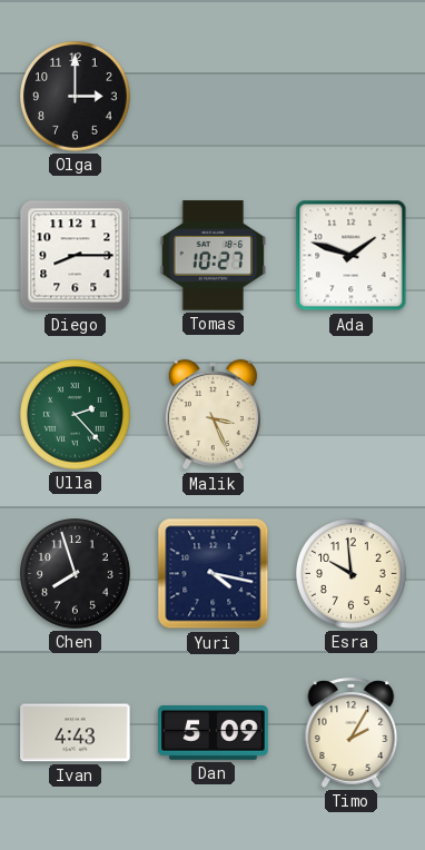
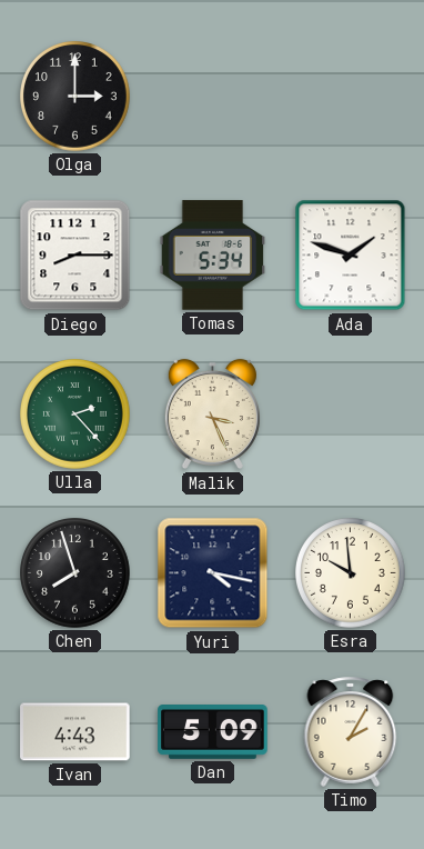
Tomas: 10:27 -> 5:34
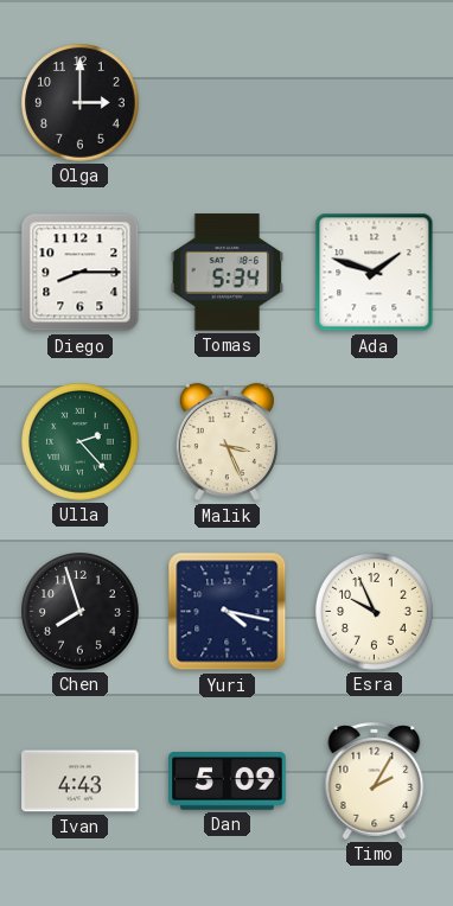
Esra: 9:59 -> 9:56
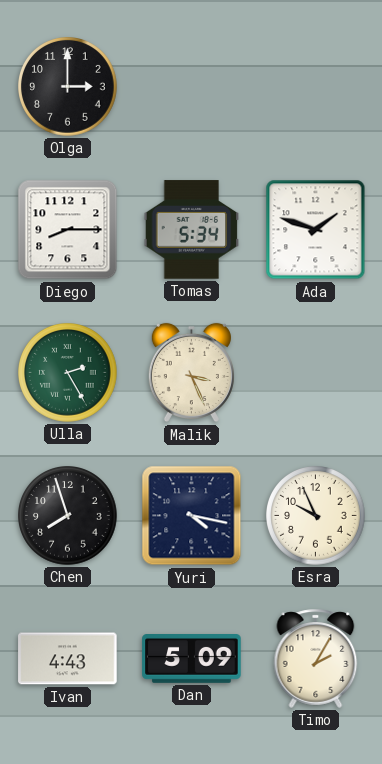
Ulla: 2:23 -> 2:25
